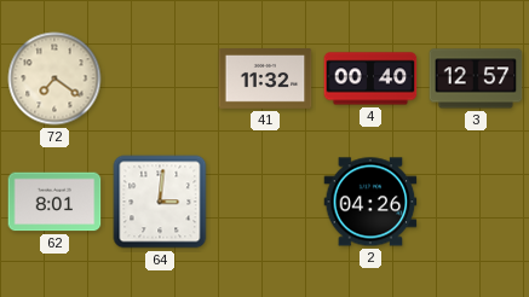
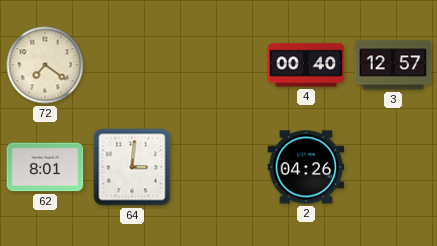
41: 11:32 -> none
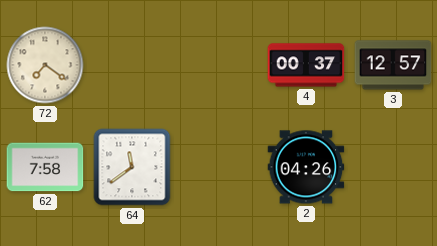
4: 00:40 -> 00:37
62: 8:01 -> 7:58
64: 3:01 -> 11:39
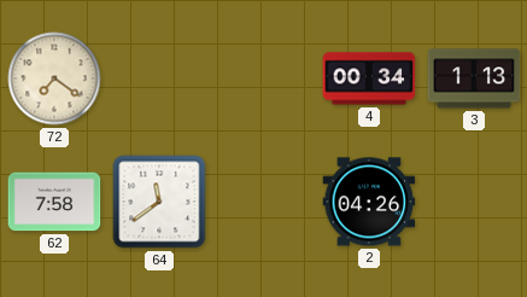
4: 00:37 -> 00:34
3: 12:57 -> 1:13
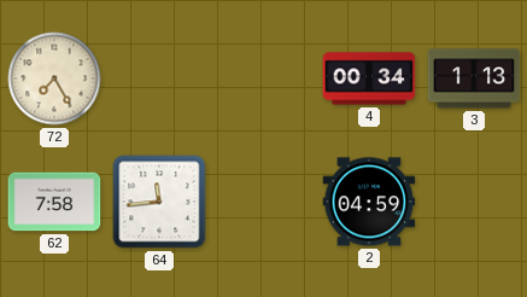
72: 7:21 -> 7:25
64: 11:39 -> 11:44
2: 04:26 -> 04:59
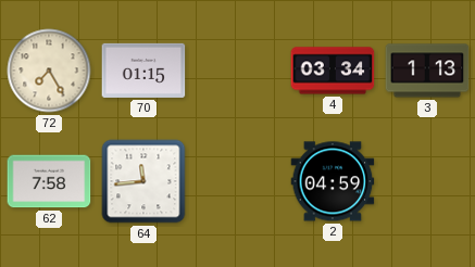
70: none -> 01:15
4: 00:34 -> 03:34
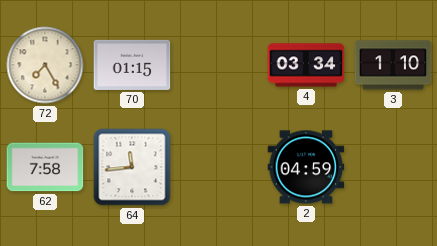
3: 1:13 -> 1:10
